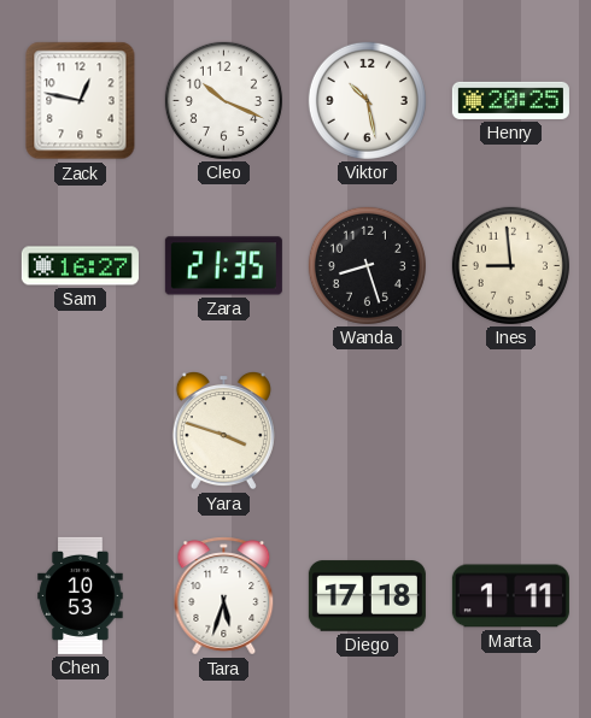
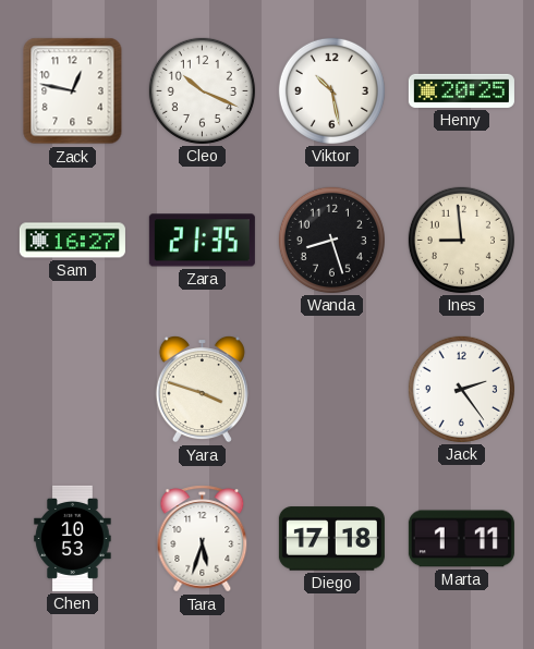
Jack: none -> 2:24
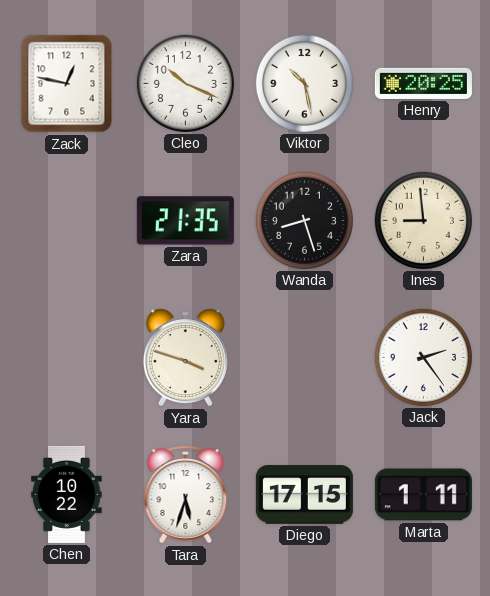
Sam: 16:27 -> none
Chen: 10:53 -> 10:22
Diego: 17:18 -> 17:15
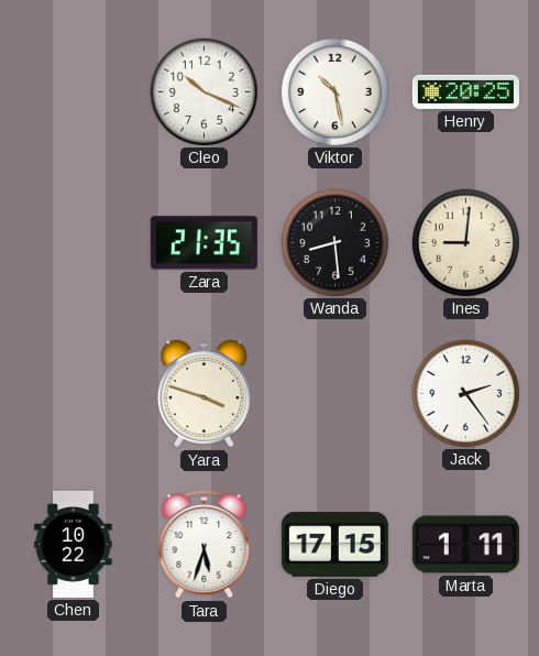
Zack: 12:47 -> none
Wanda: 8:27 -> 8:29
Ines: 8:59 -> 9:01
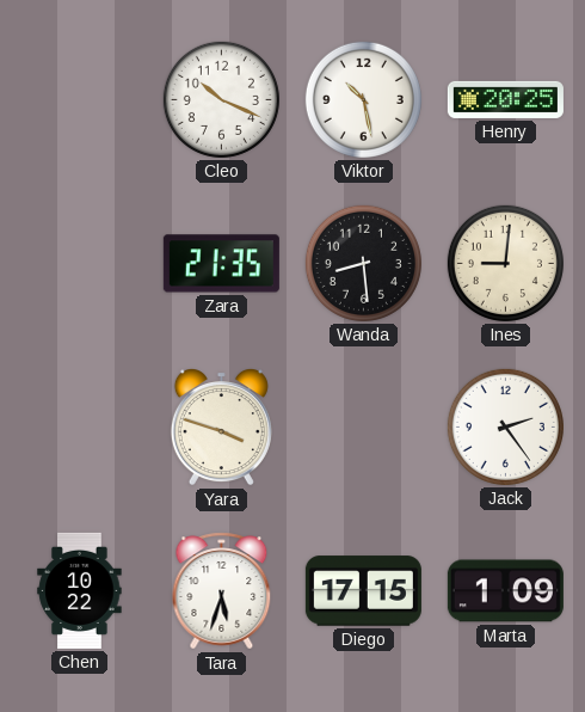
Marta: 1:11 -> 1:09
